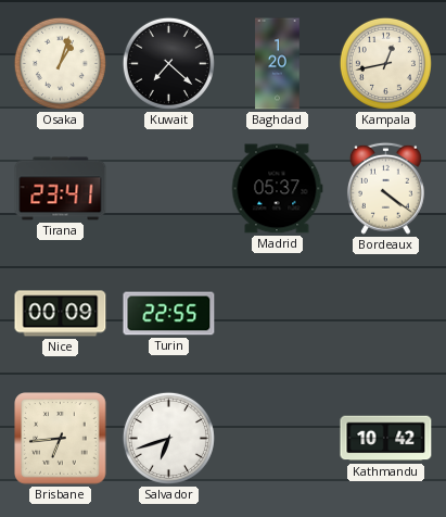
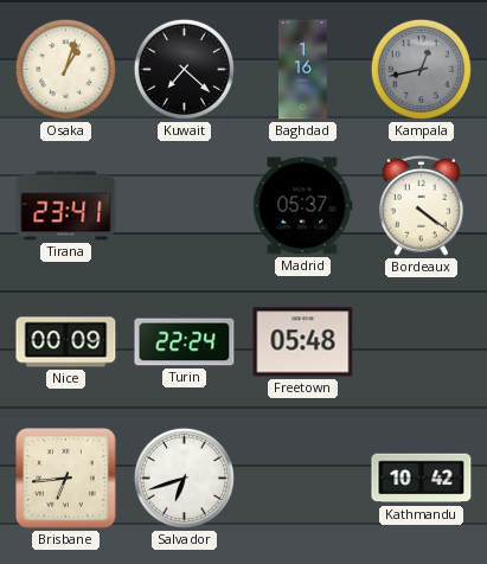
Baghdad: 1:20 -> 1:16
Kampala dial: cream -> grey
Turin: 22:55 -> 22:24
Freetown: none -> 05:48
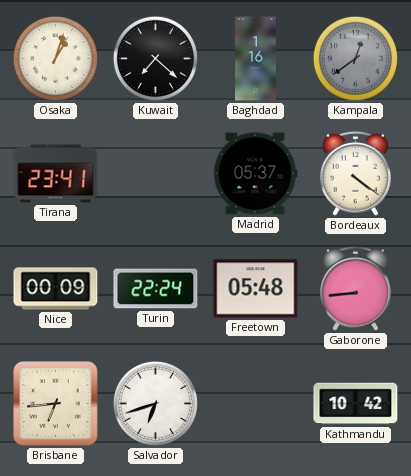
Kampala: 12:43 -> 12:39
Gaborone: none -> 8:44
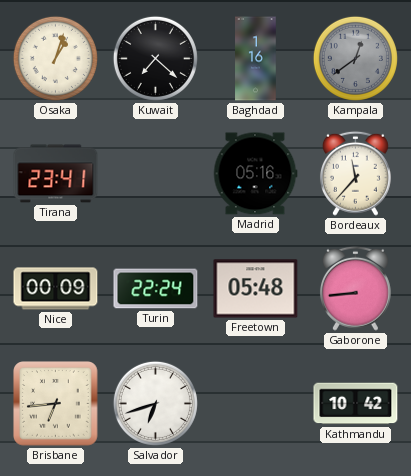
Madrid: 05:37 -> 05:16
Bordeaux: 4:21 -> 11:37
